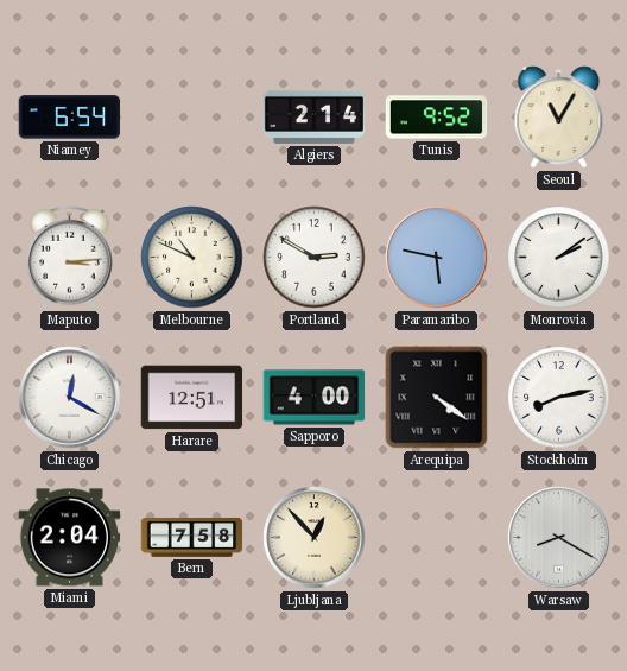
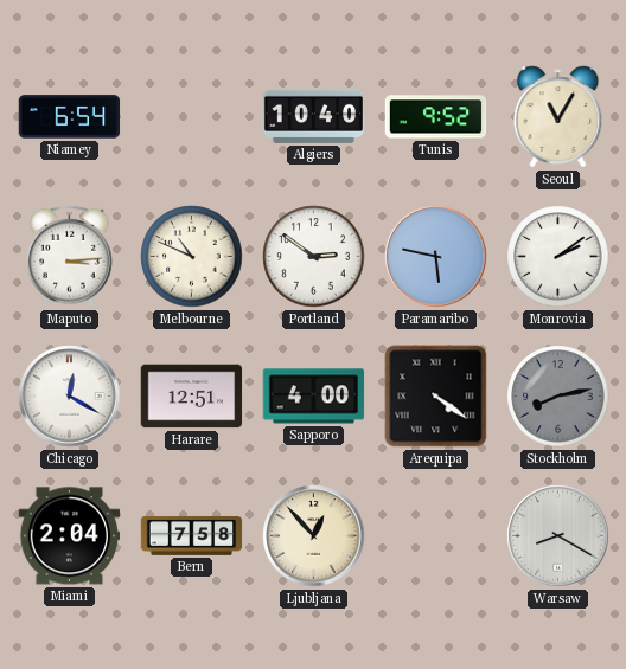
Algiers: 2:14 -> 10:40
Portland: 2:50 -> 2:51
Stockholm dial: white -> grey
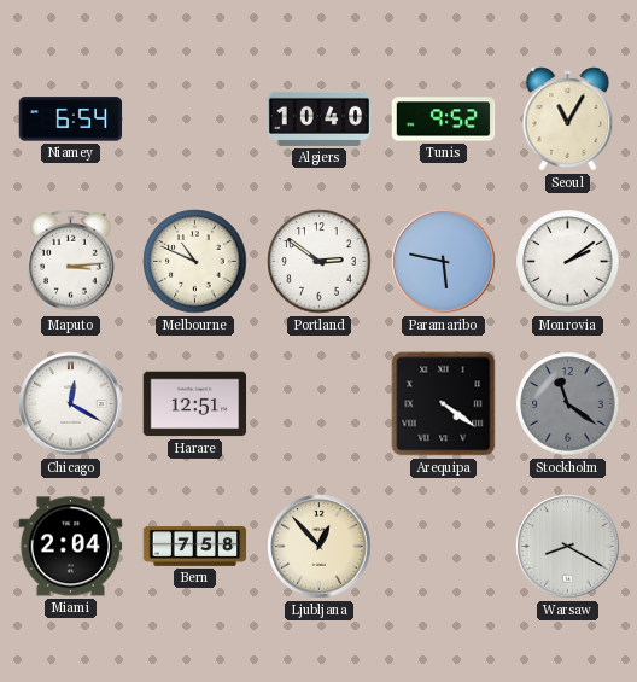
Sapporo: 4:00 -> none
Stockholm: 8:13 -> 11:21
